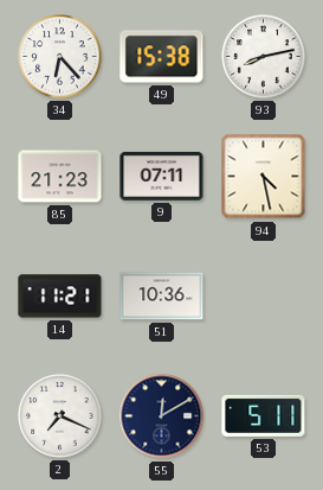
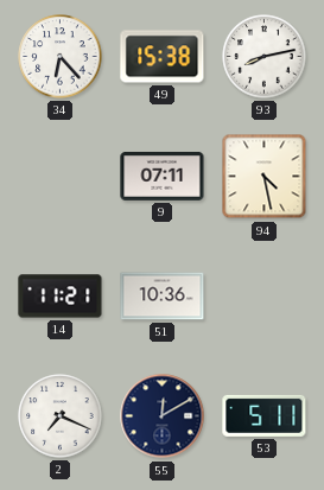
85: 21:23 -> none
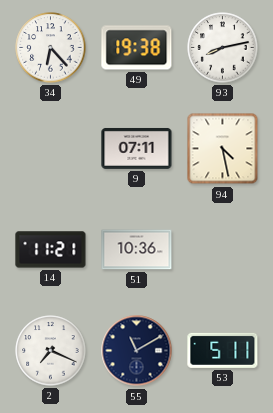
49: 15:38 -> 19:38
55: 12:10 -> 11:10
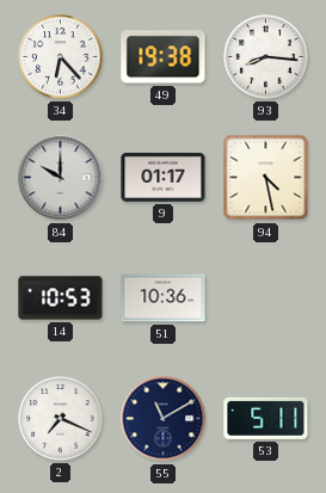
93: 8:13 -> 8:16
84: none -> 10:00
9: 07:11 -> 01:17
14: 11:21 -> 10:53
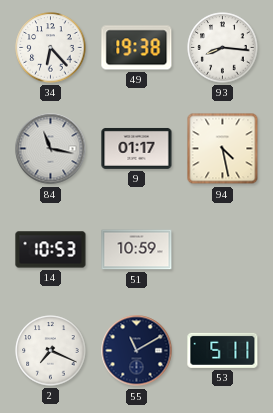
84: 10:00 -> 11:17
51: 10:36 -> 10:59
